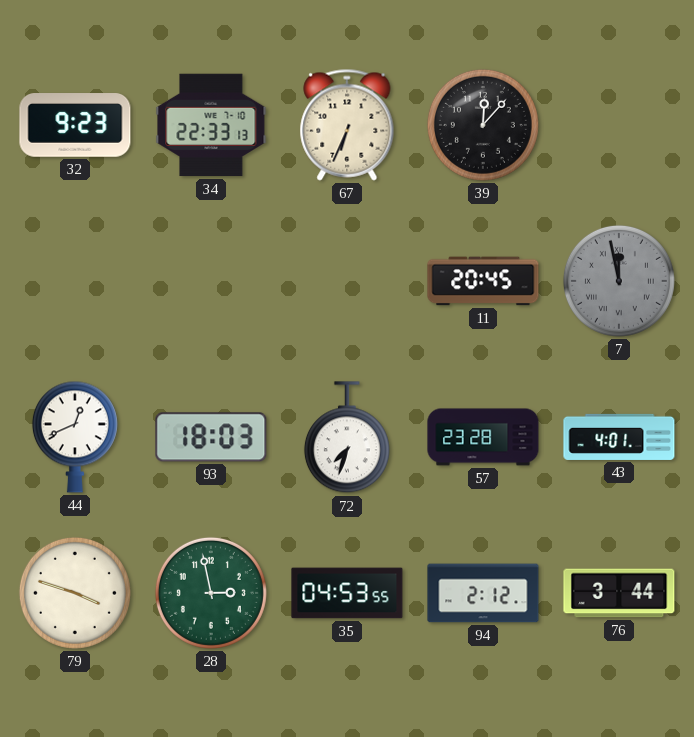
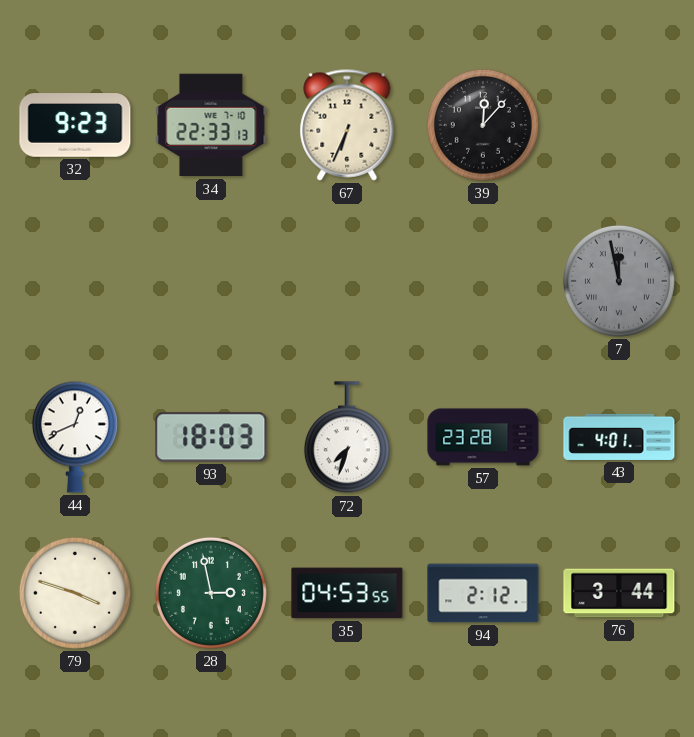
11: 20:45 -> none
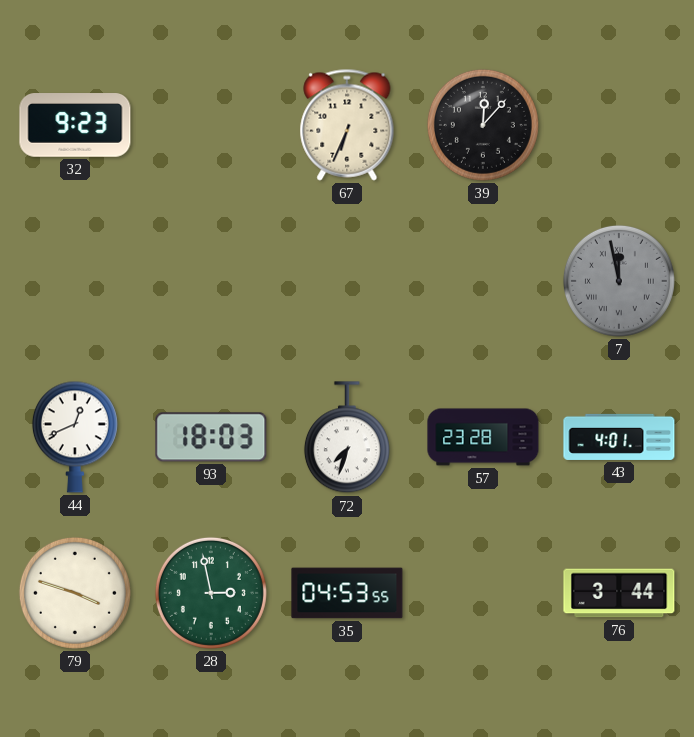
34: 22:33 -> none
94: 2:12 -> none
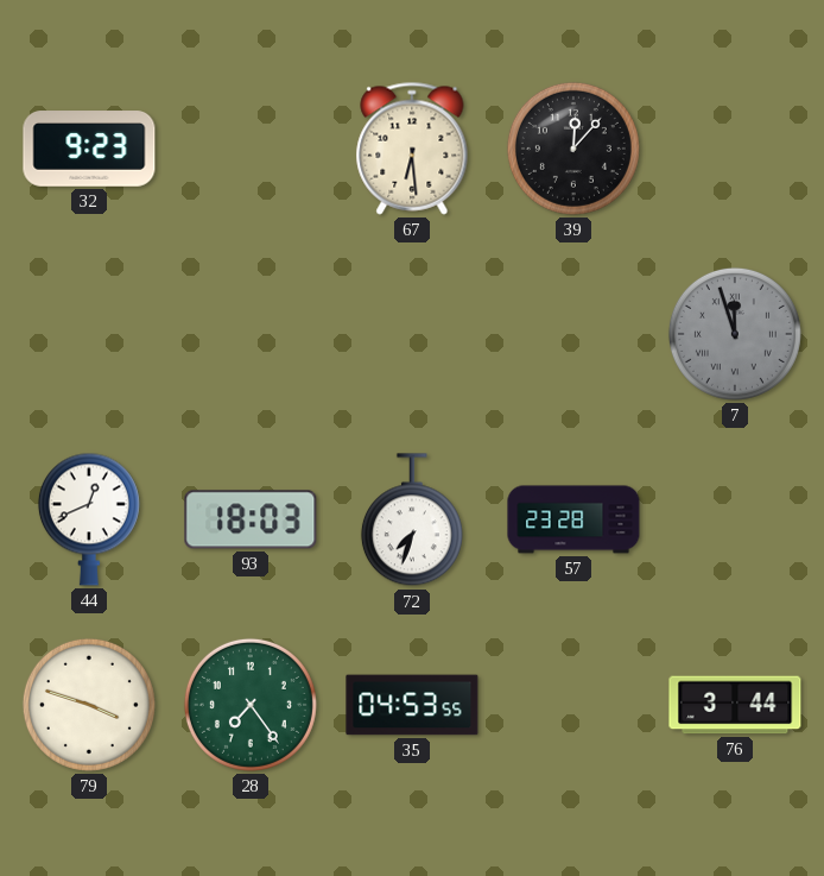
67: 6:34 -> 6:29
7: 11:58 -> 11:57
43: 4:01 -> none
28: 2:58 -> 7:24
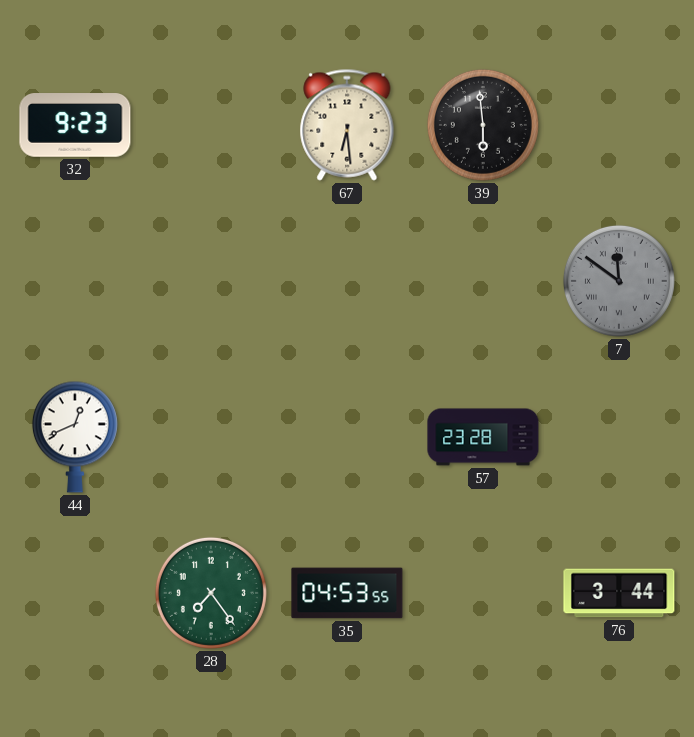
39: 12:07 -> 5:59
7: 11:57 -> 11:51
93: 18:03 -> none
72: 7:33 -> none
79: 3:48 -> none
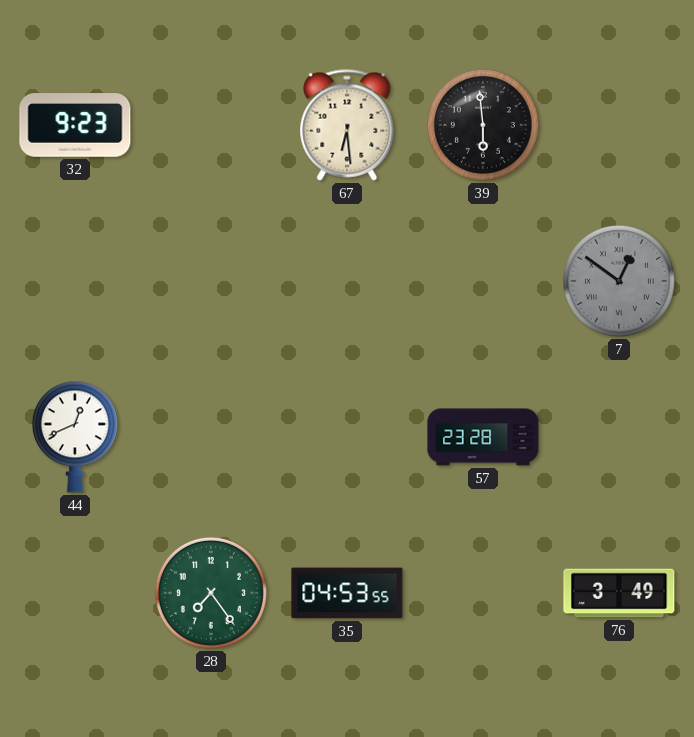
7: 11:51 -> 12:51
76: 3:44 -> 3:49
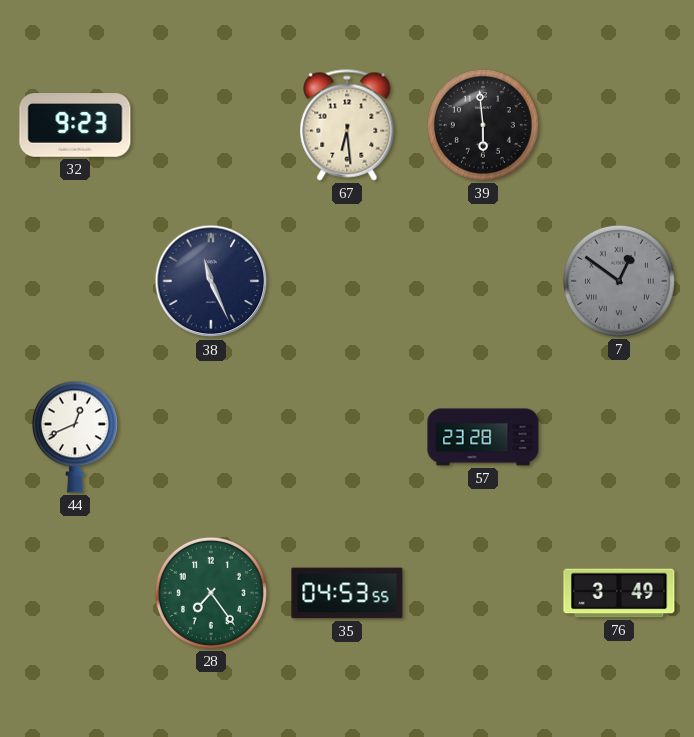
38: none -> 11:26
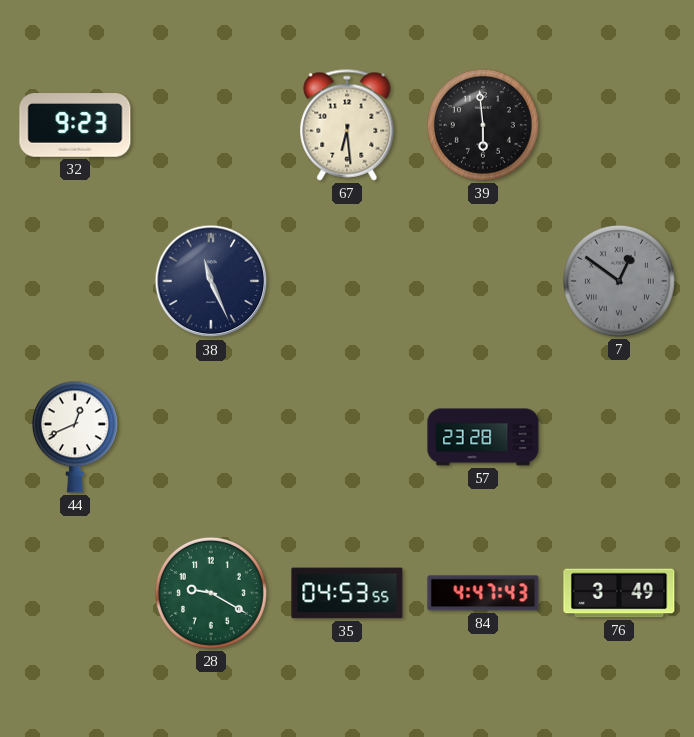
28: 7:24 -> 9:20
84: none -> 4:47
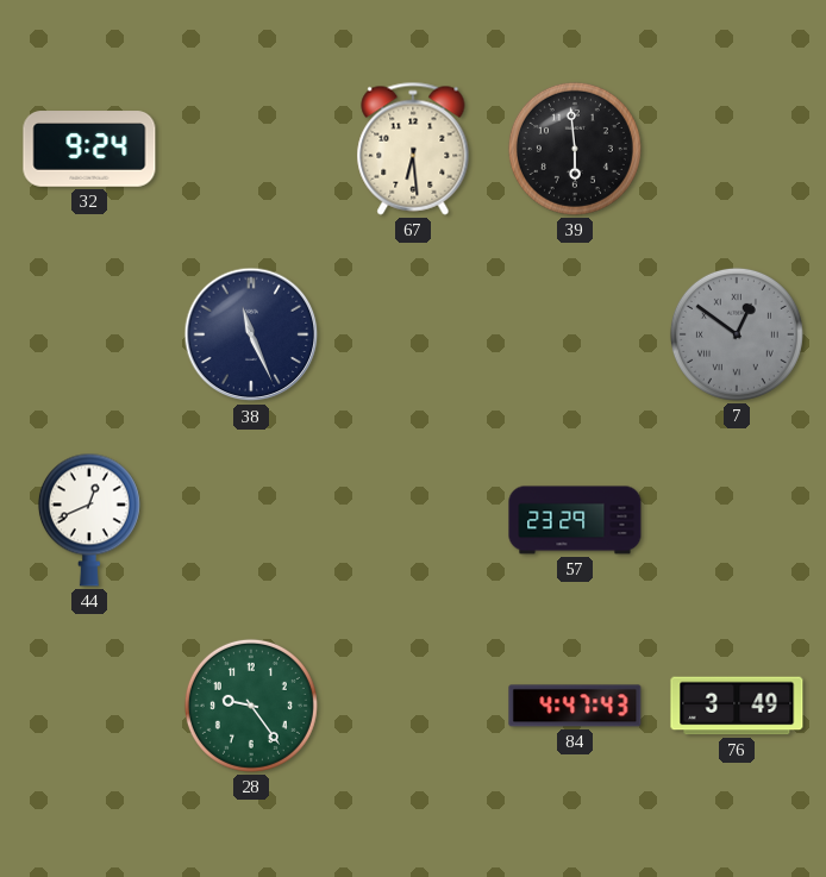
32: 9:23 -> 9:24
57: 23:28 -> 23:29
28: 9:20 -> 9:24
35: 04:53 -> none
